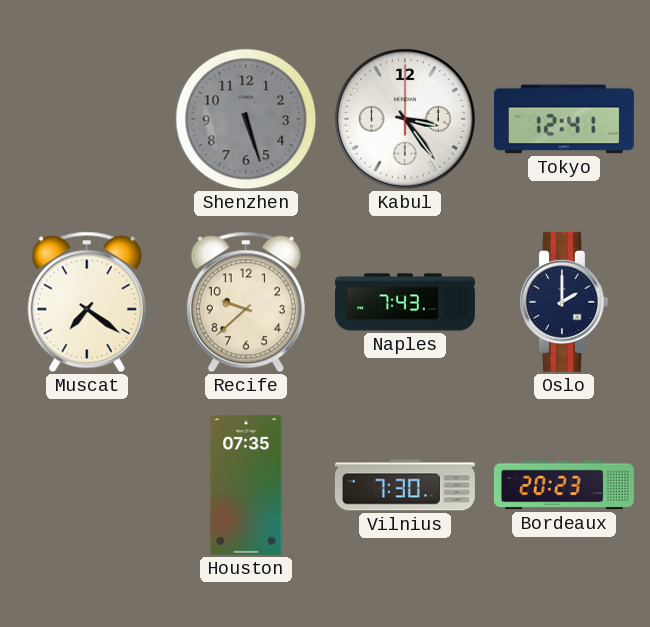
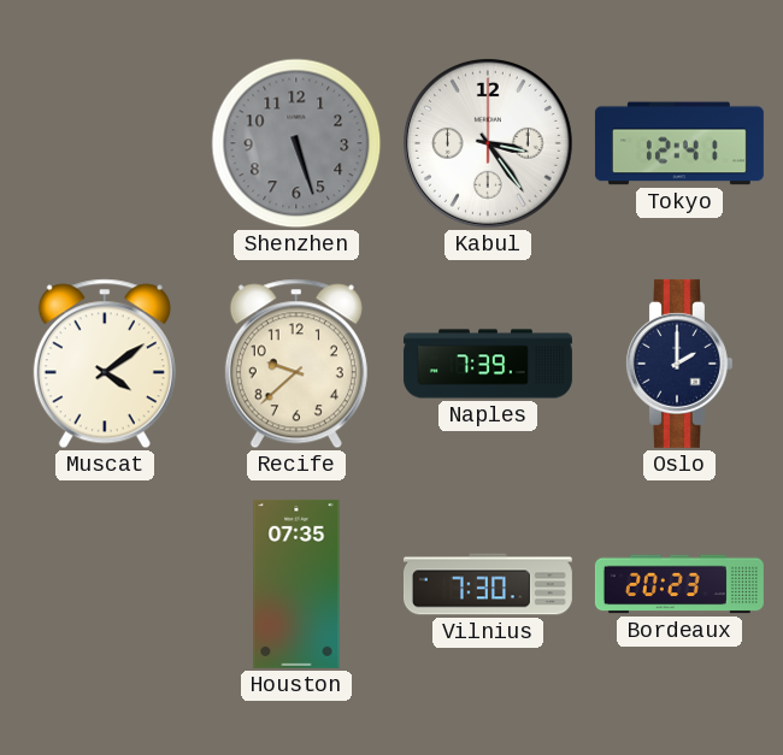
Muscat: 7:21 -> 4:09
Naples: 7:43 -> 7:39
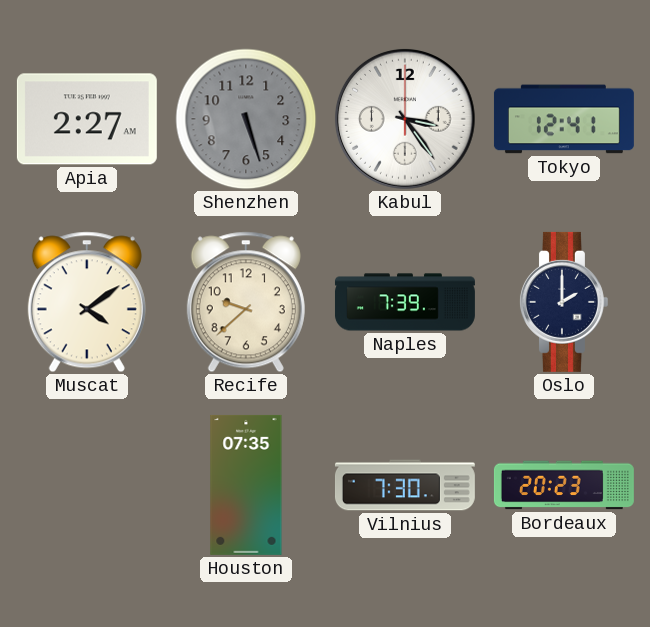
Apia: none -> 2:27
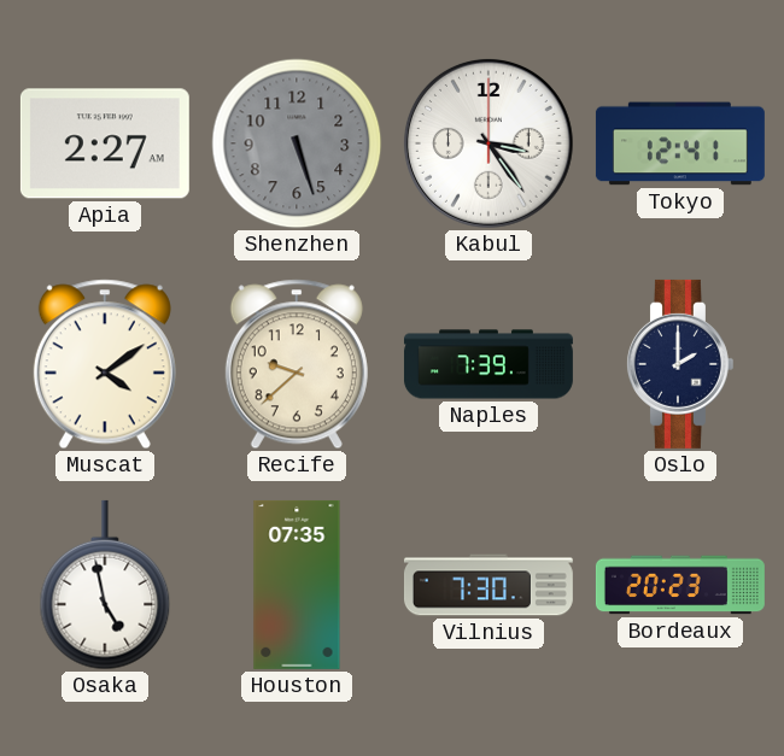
Osaka: none -> 4:58
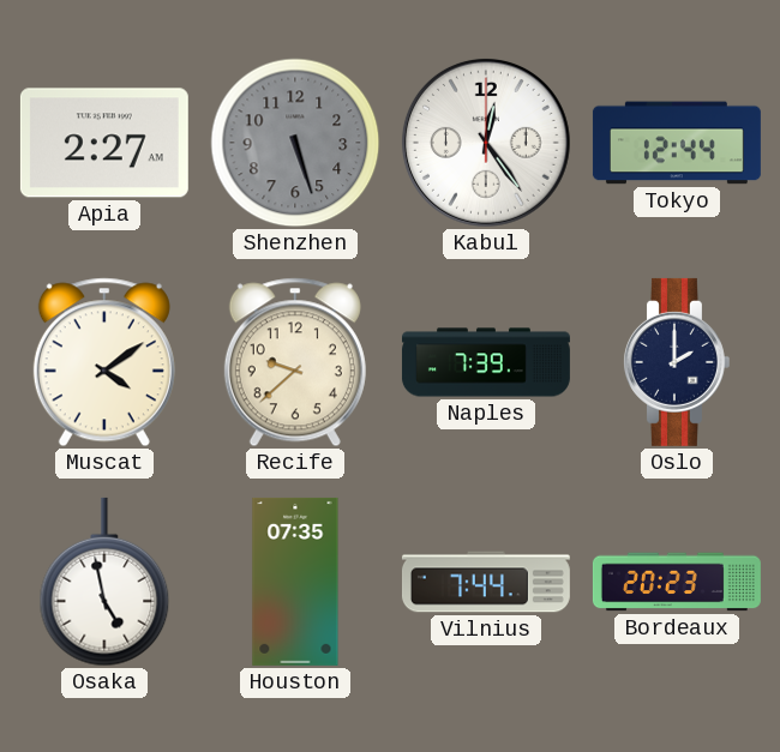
Kabul: 3:24 -> 12:24
Tokyo: 12:41 -> 12:44
Vilnius: 7:30 -> 7:44
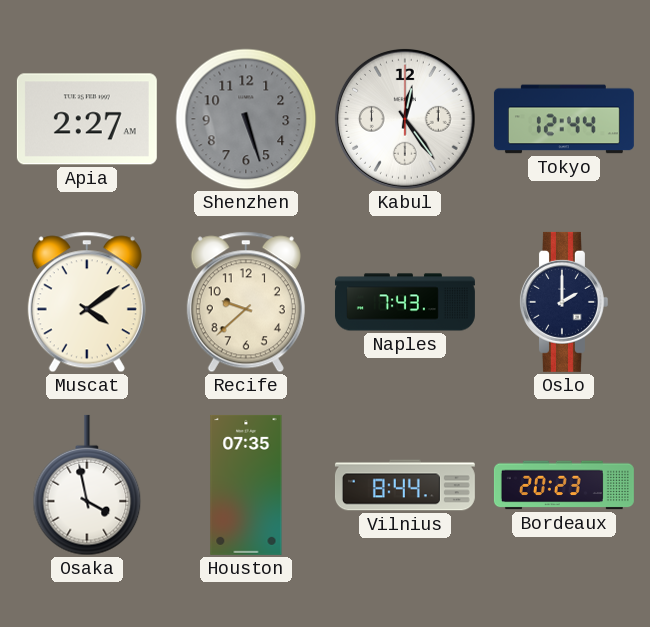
Naples: 7:39 -> 7:43
Osaka: 4:58 -> 3:58
Vilnius: 7:44 -> 8:44
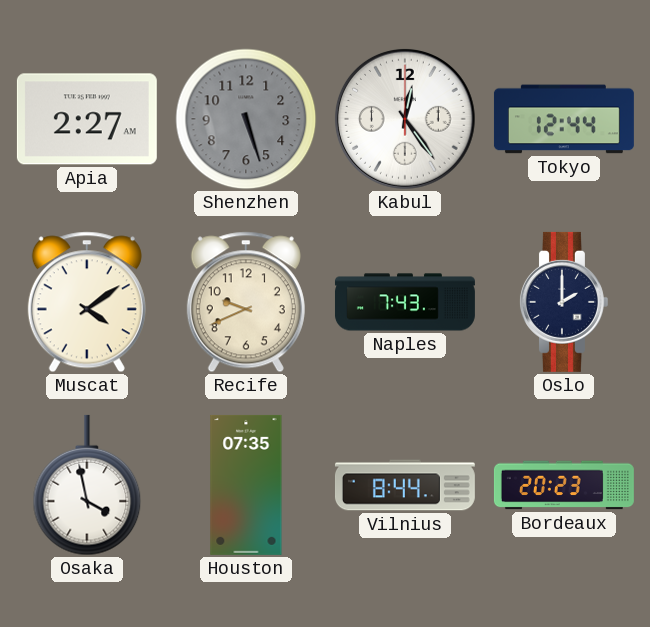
Recife: 9:38 -> 9:41
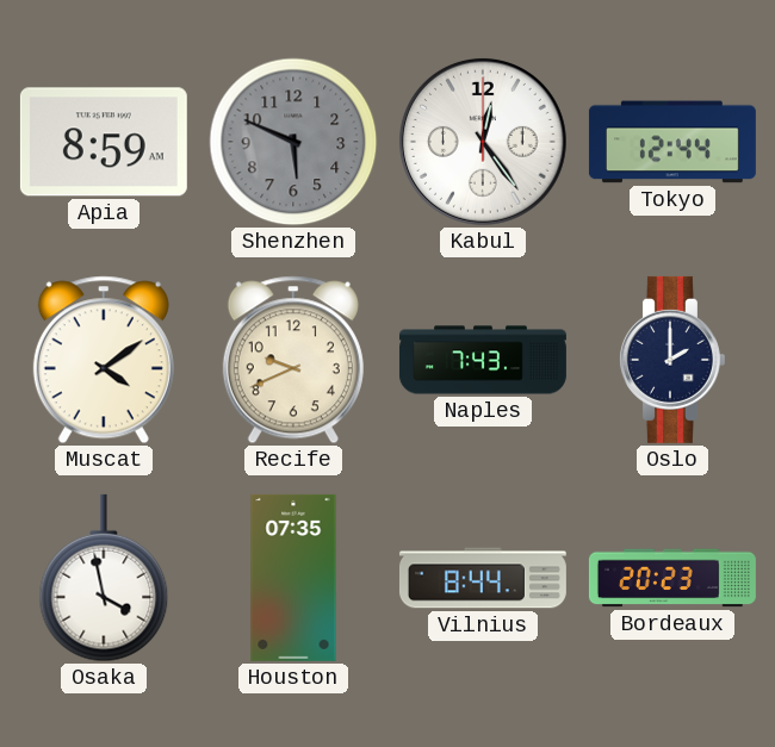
Apia: 2:27 -> 8:59
Shenzhen: 5:27 -> 5:49
